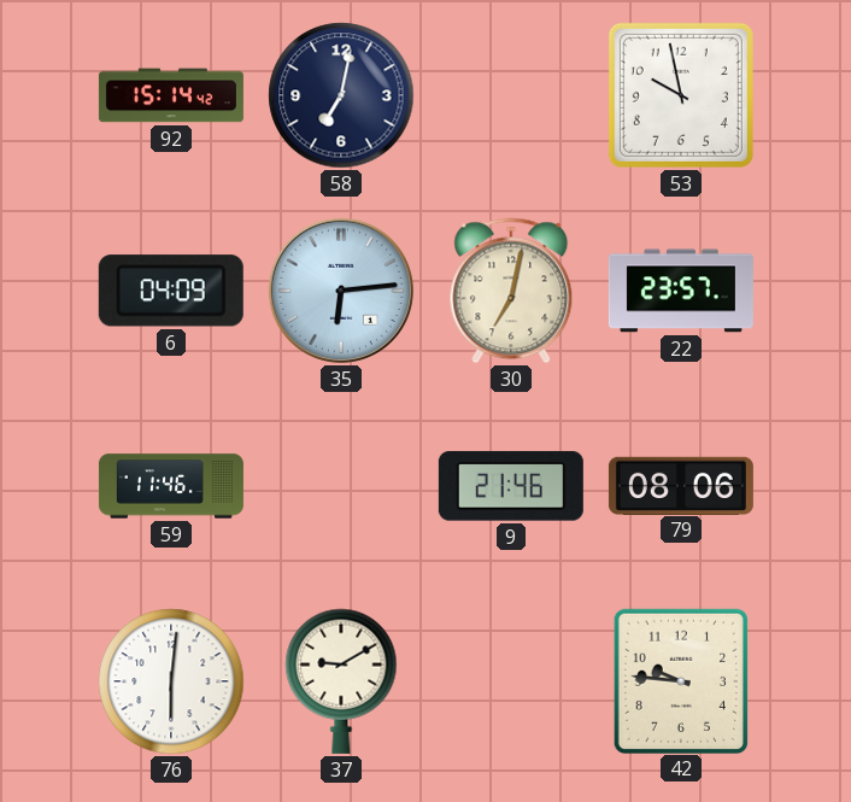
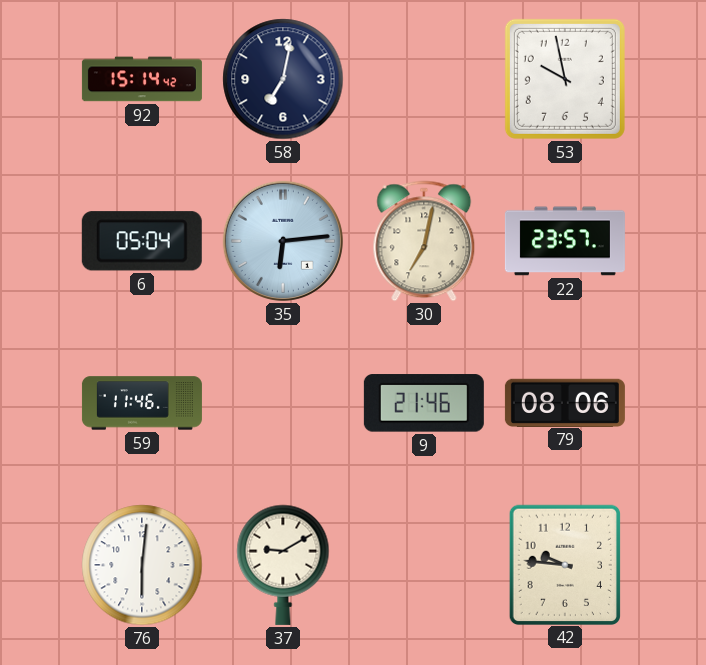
6: 04:09 -> 05:04
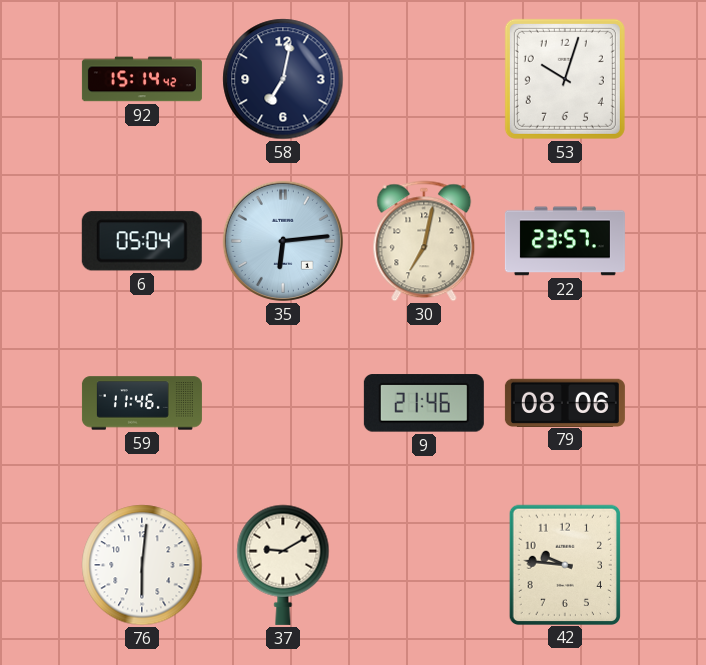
53: 9:58 -> 10:03
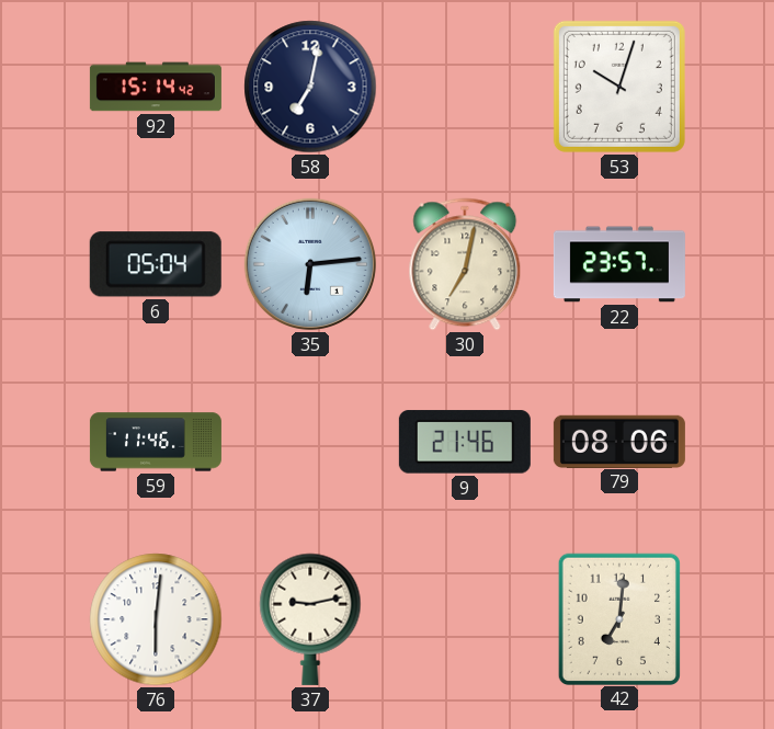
37: 9:10 -> 9:13
42: 9:46 -> 7:01
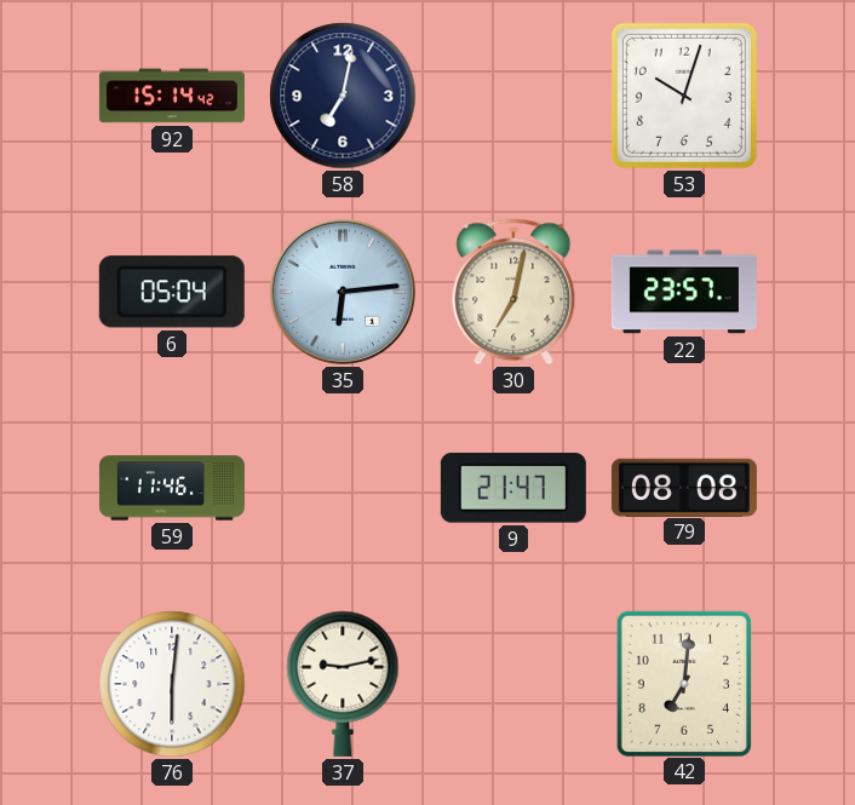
9: 21:46 -> 21:47
79: 08:06 -> 08:08
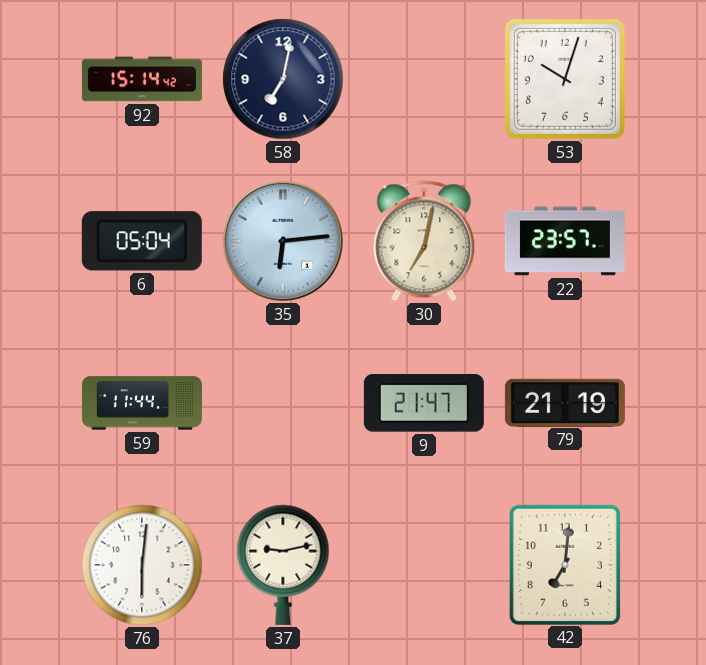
59: 11:46 -> 11:44
79: 08:08 -> 21:19
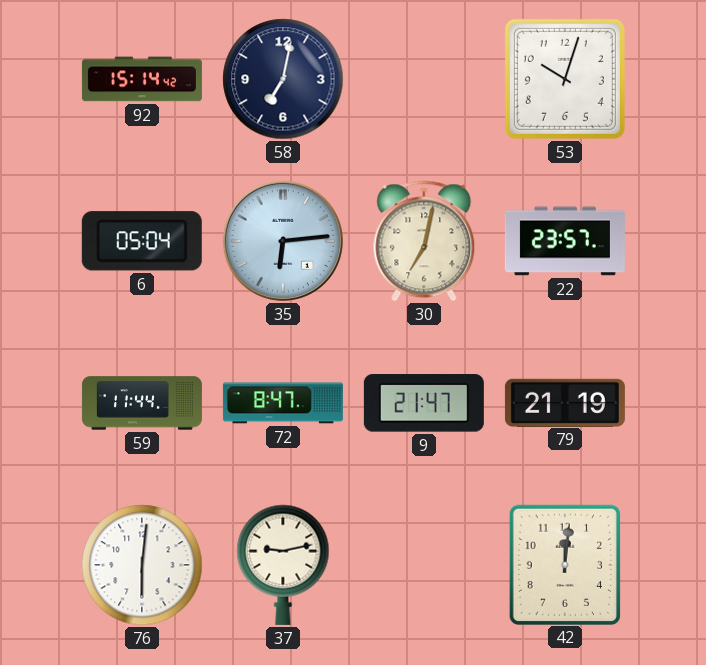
72: none -> 8:47
42: 7:01 -> 12:01
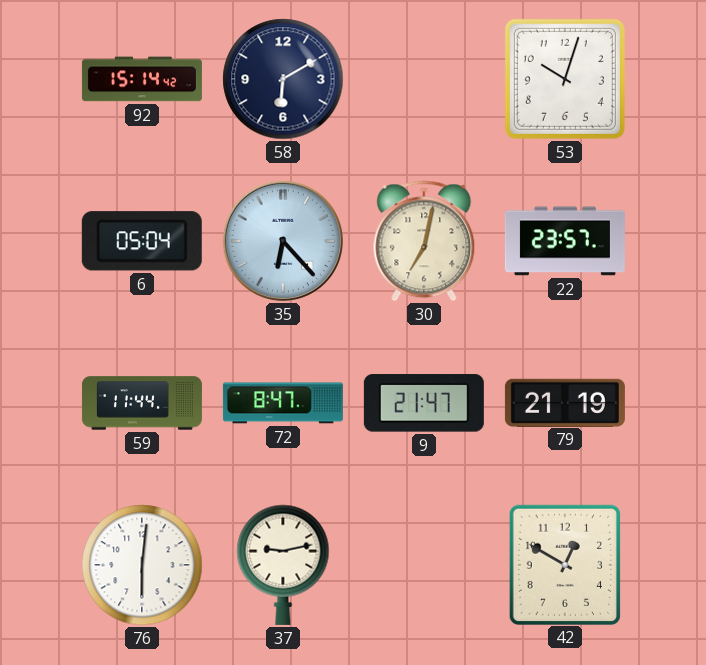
58: 7:02 -> 6:10
35: 6:14 -> 6:23
42: 12:01 -> 12:50
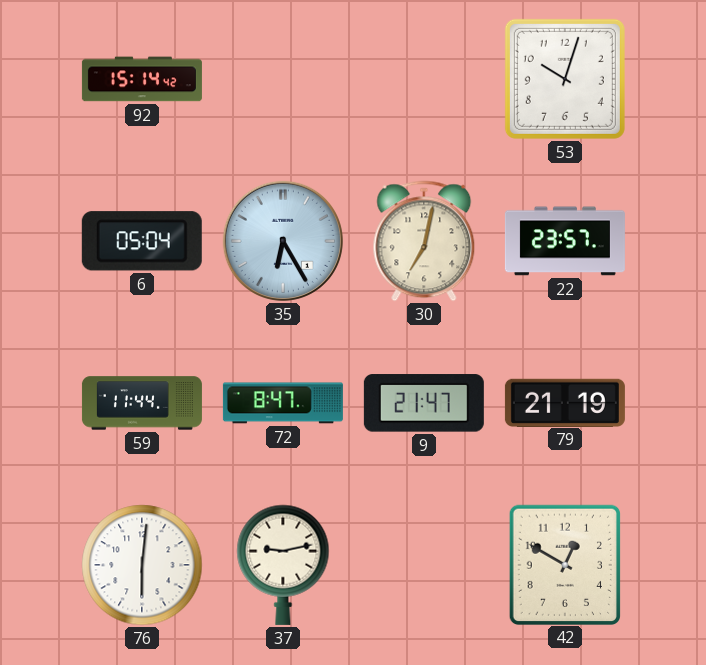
58: 6:10 -> none
35: 6:23 -> 6:25
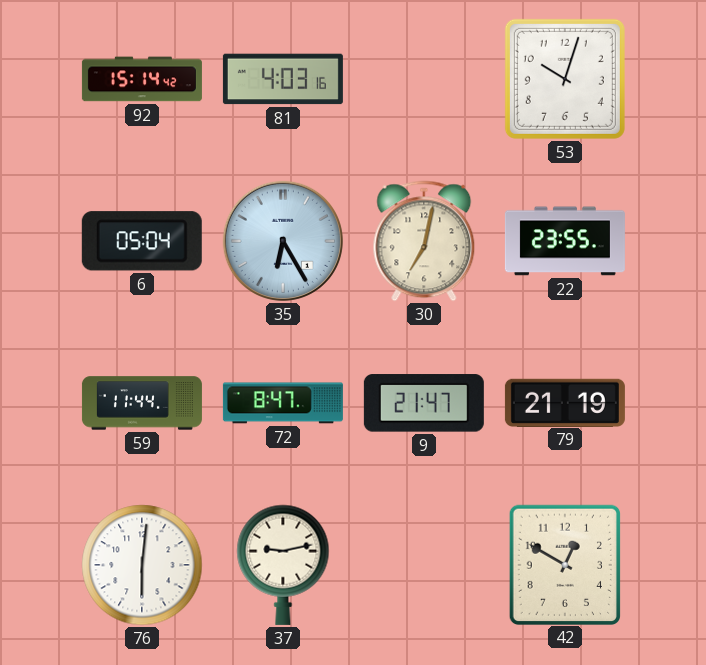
81: none -> 4:03
22: 23:57 -> 23:55
